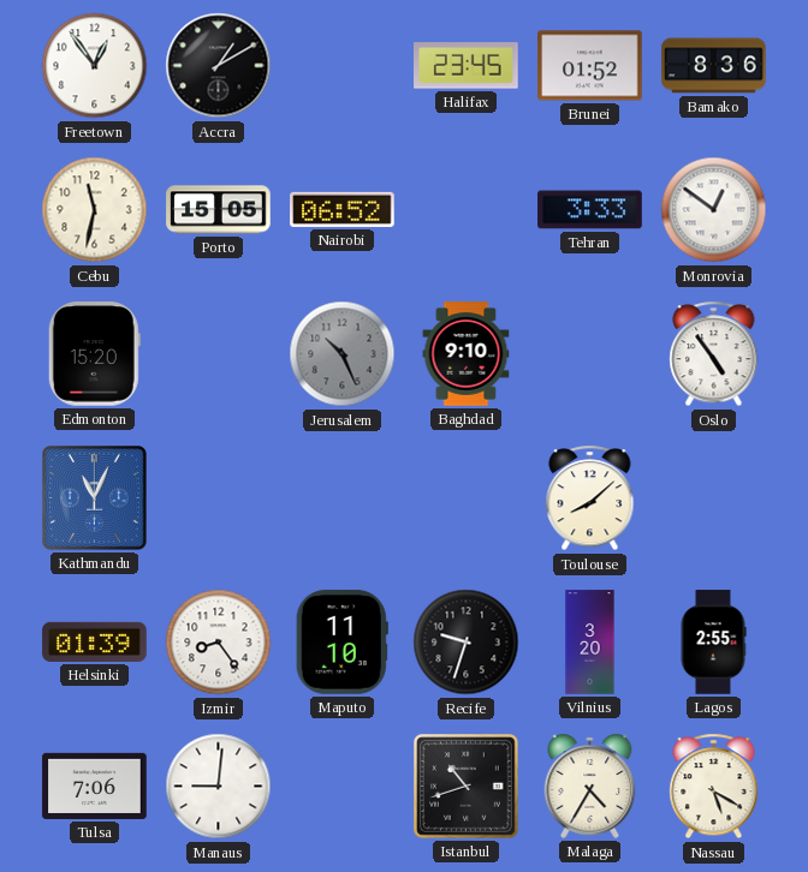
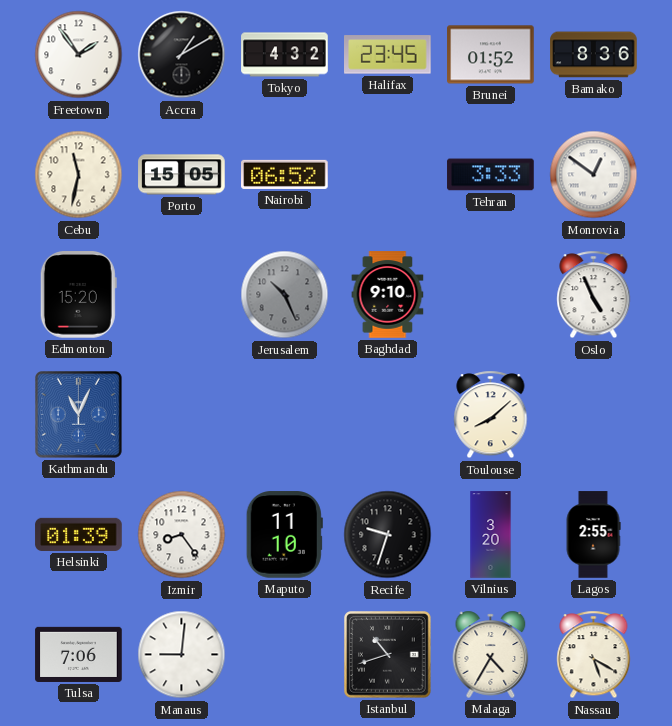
Freetown: 12:54 -> 1:54
Tokyo: none -> 4:32
Oslo: 4:54 -> 4:56
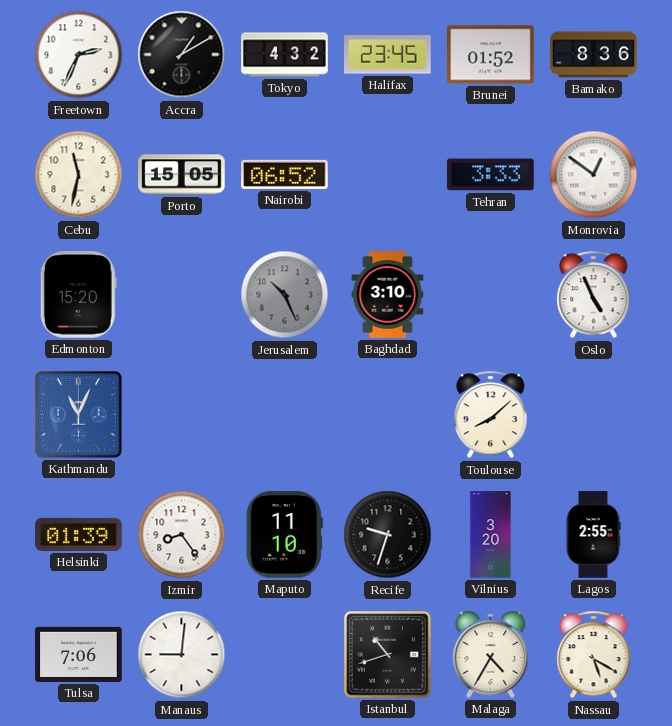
Freetown: 1:54 -> 2:34
Baghdad: 9:10 -> 3:10
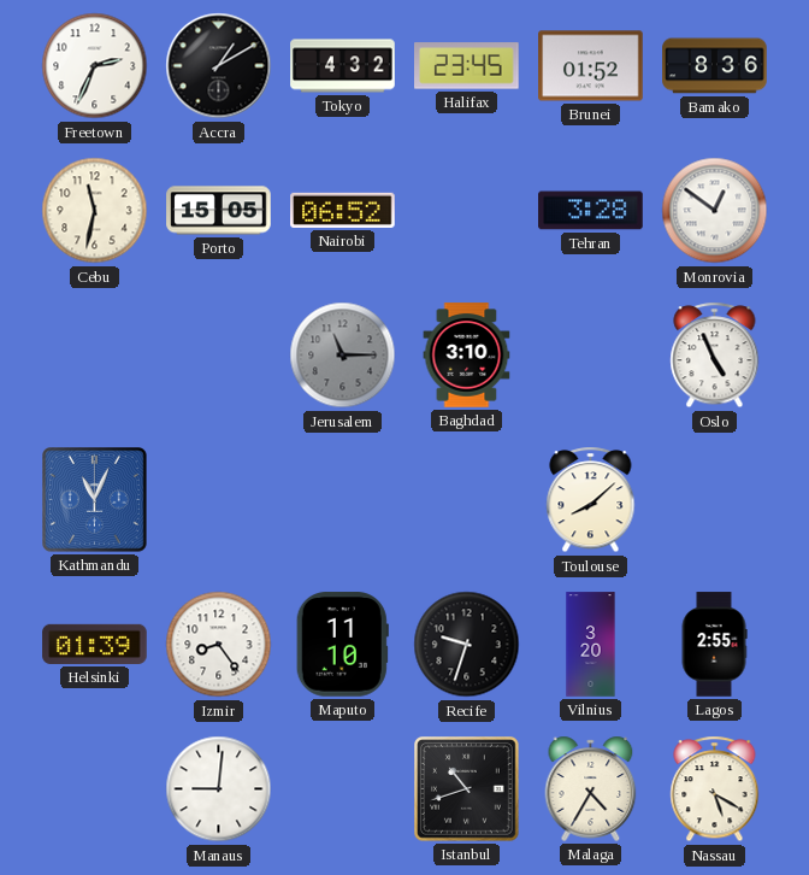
Tehran: 3:33 -> 3:28
Edmonton: 15:20 -> none
Jerusalem: 10:26 -> 11:15
Tulsa: 7:06 -> none
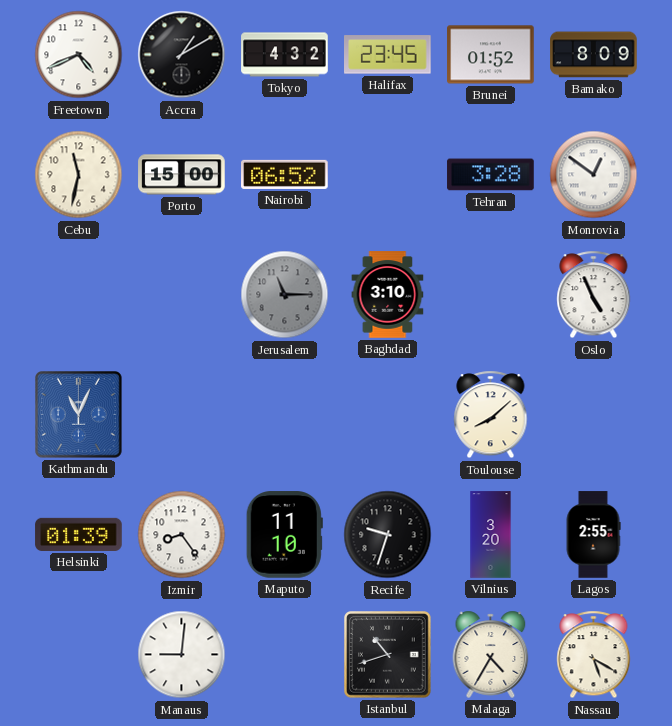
Freetown: 2:34 -> 4:41
Bamako: 8:36 -> 8:09
Porto: 15:05 -> 15:00
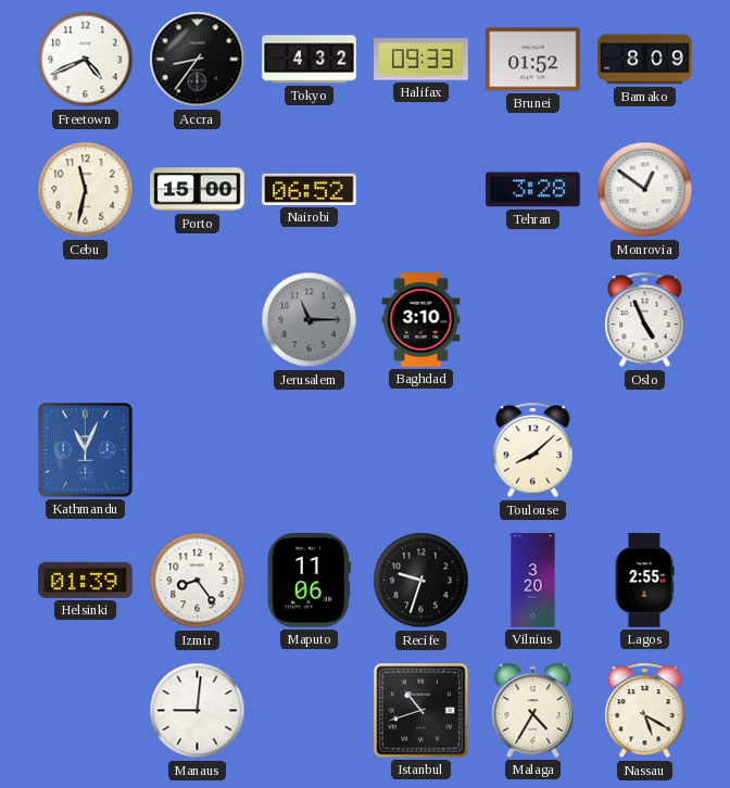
Accra: 1:10 -> 8:36
Halifax: 23:45 -> 09:33
Maputo: 11:10 -> 11:06
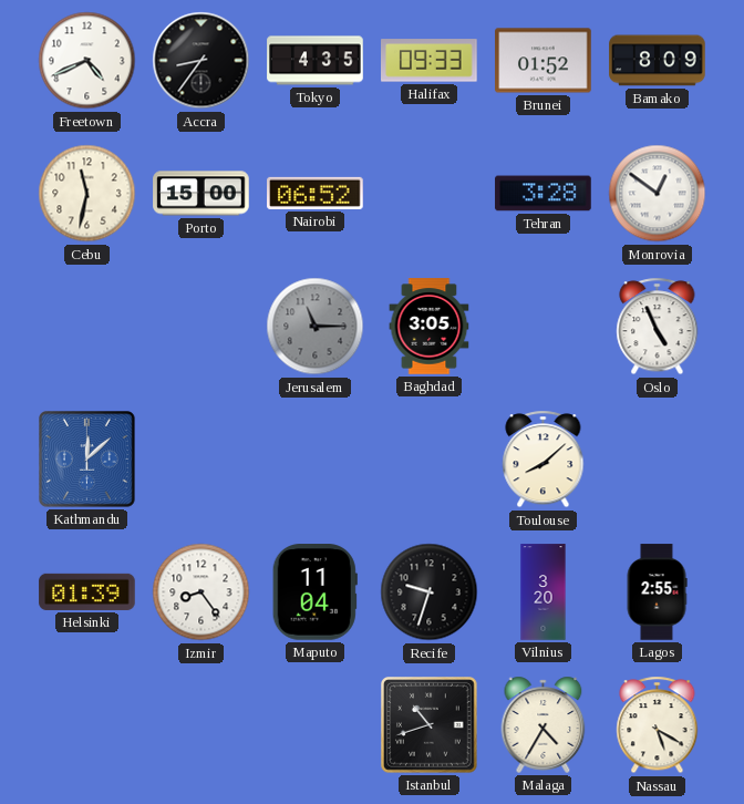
Tokyo: 4:32 -> 4:35
Baghdad: 3:10 -> 3:05
Kathmandu: 11:04 -> 12:08
Maputo: 11:06 -> 11:04
Manaus: 9:01 -> none
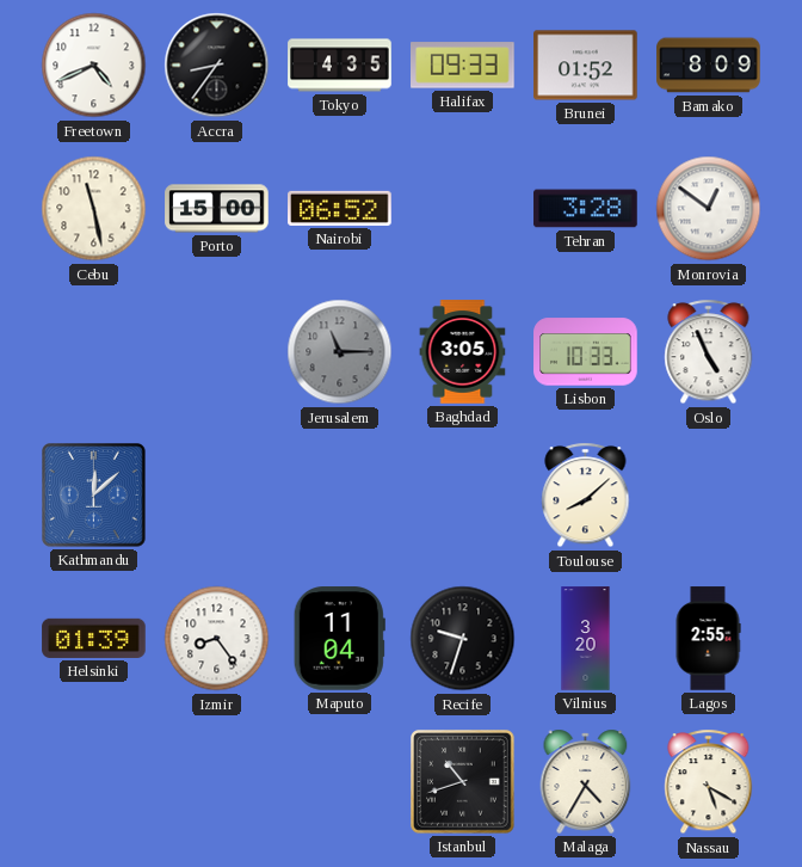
Cebu: 11:32 -> 11:28
Lisbon: none -> 10:33
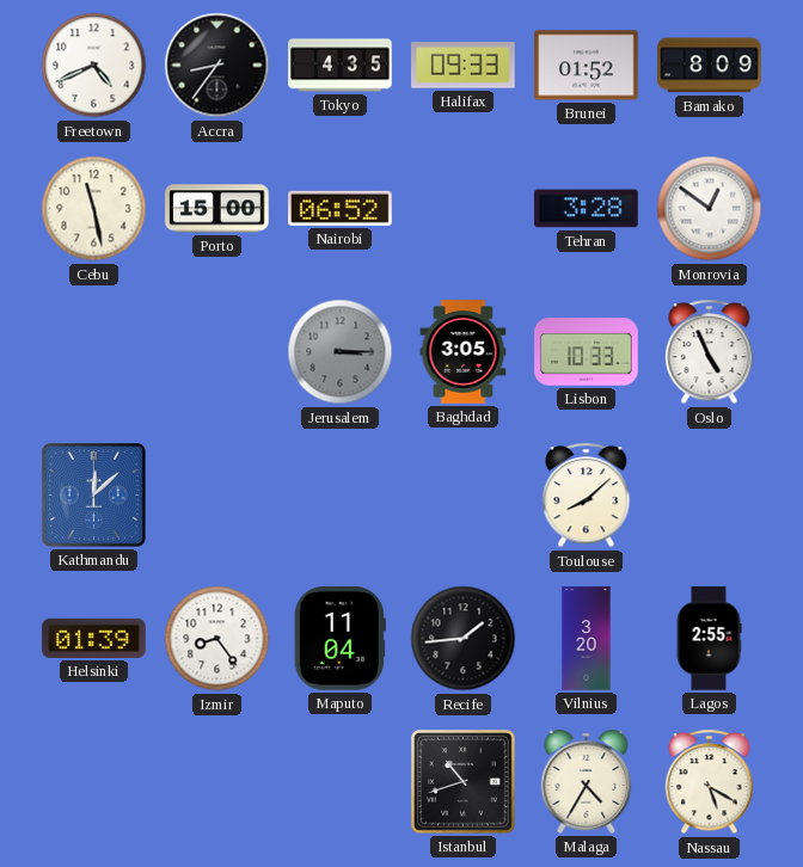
Jerusalem: 11:15 -> 3:15
Recife: 9:33 -> 1:44
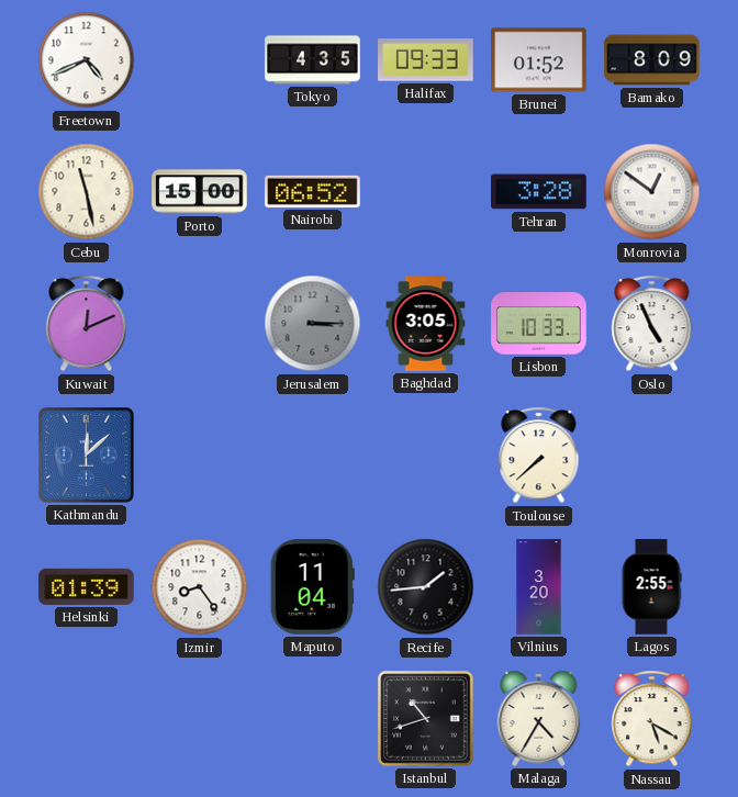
Accra: 8:36 -> none
Kuwait: none -> 12:11
Toulouse: 8:08 -> 7:38
